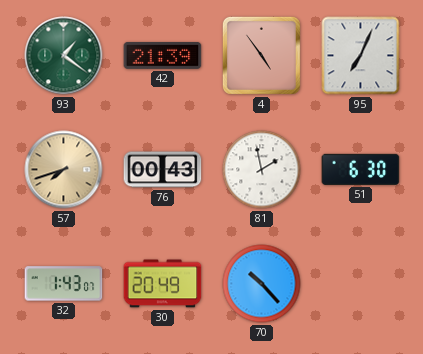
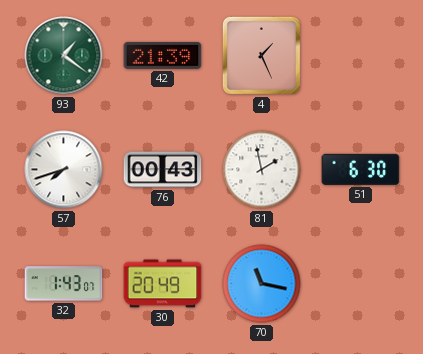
4: 4:54 -> 1:26
95: 7:04 -> none
57 dial: champagne -> white
70: 10:23 -> 11:17
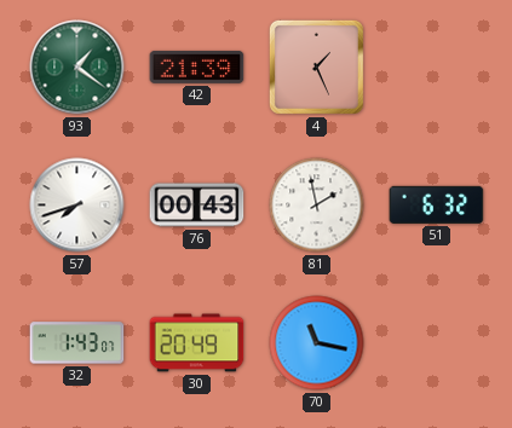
51: 6:30 -> 6:32
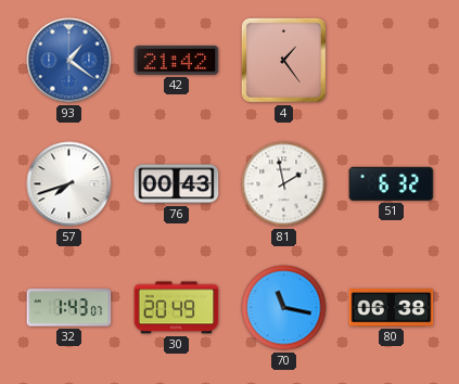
93 dial: green -> blue
42: 21:39 -> 21:42
4: 1:26 -> 1:24
80: none -> 06:38
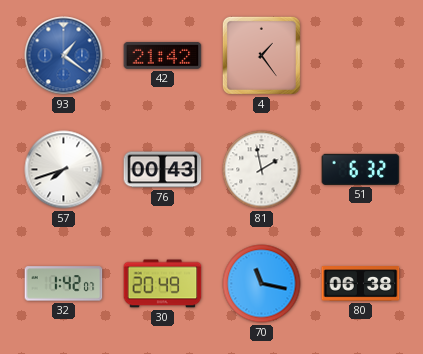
32: 1:43 -> 1:42
